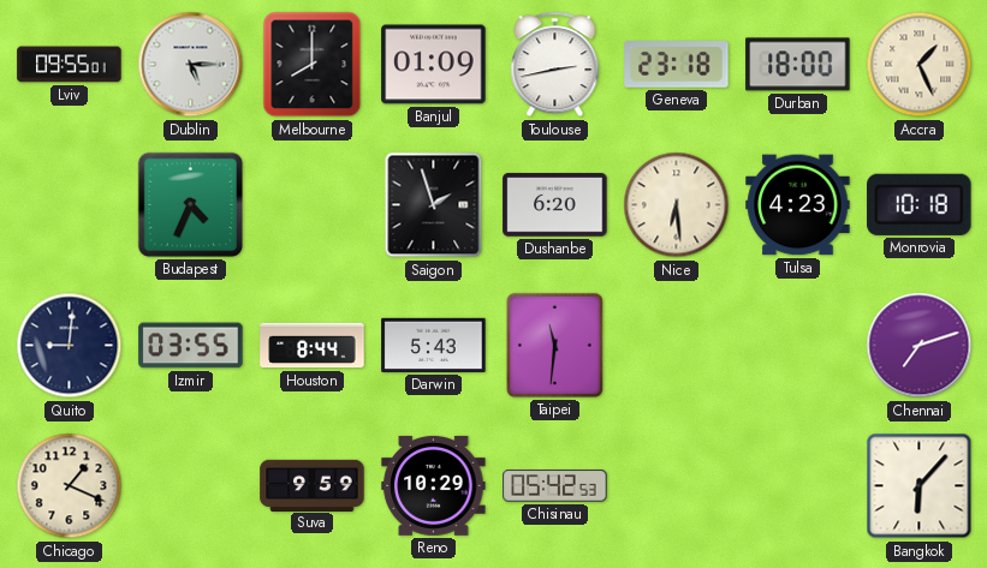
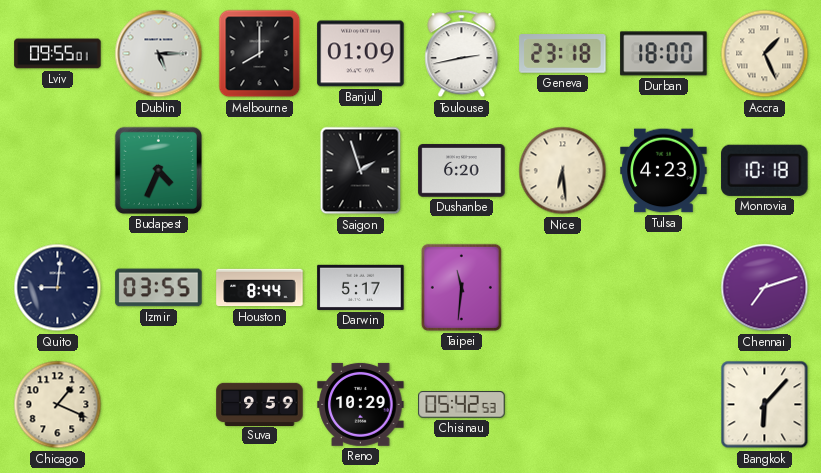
Darwin: 5:43 -> 5:17
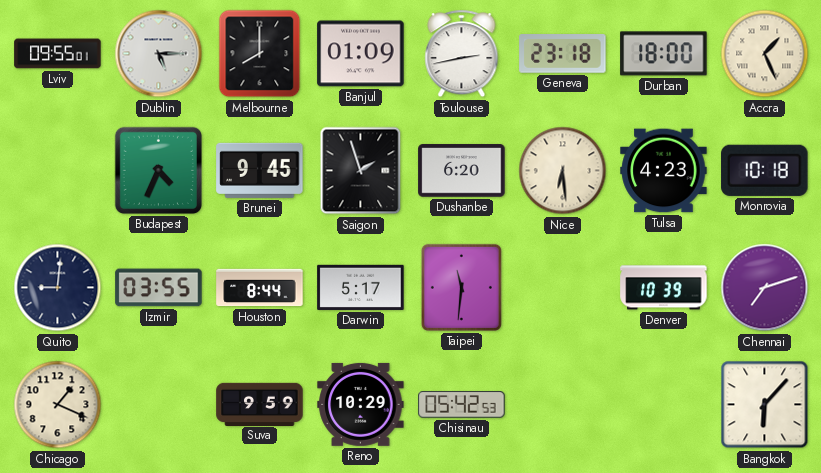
Brunei: none -> 9:45
Denver: none -> 10:39
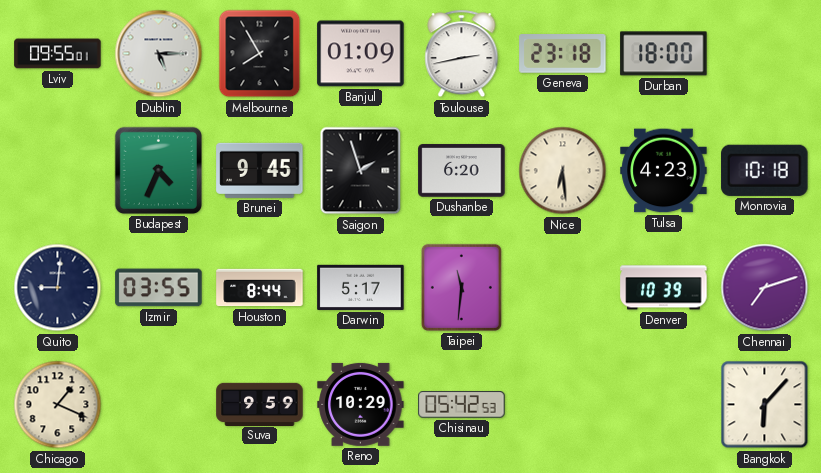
Melbourne: 8:00 -> 7:55
Accra: 1:26 -> none
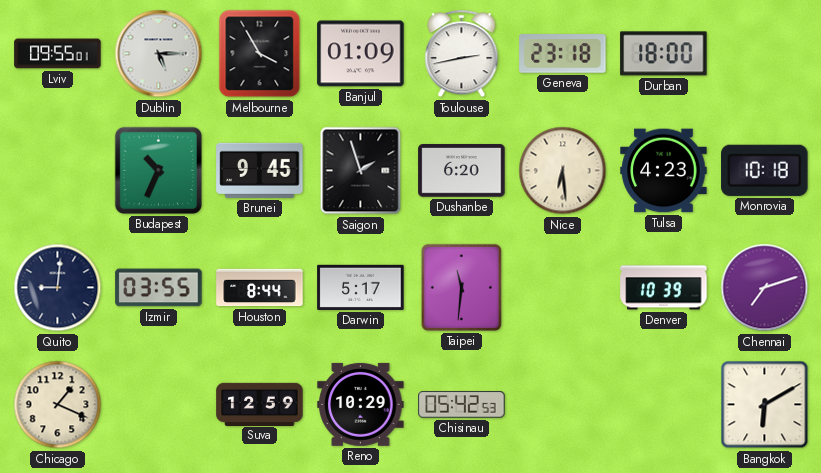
Melbourne: 7:55 -> 3:55
Budapest: 4:34 -> 10:34
Suva: 9:59 -> 12:59
Bangkok: 6:07 -> 6:10
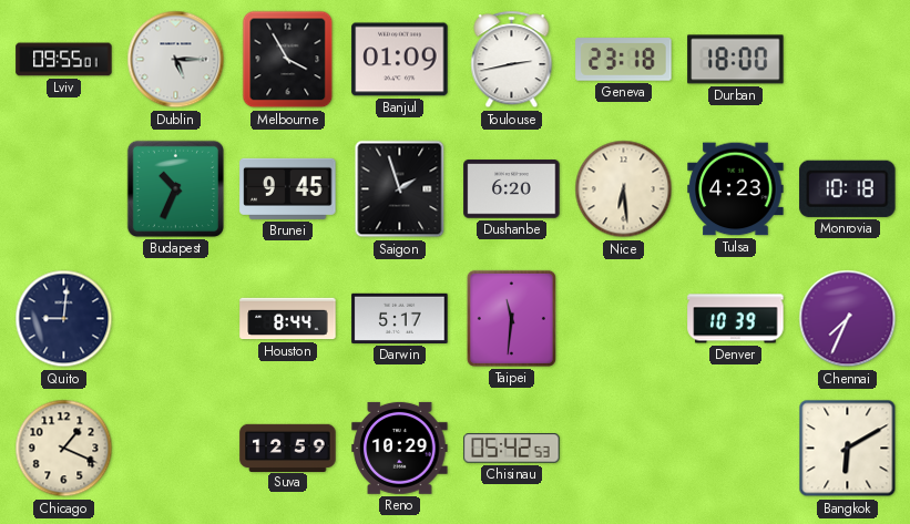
Izmir: 03:55 -> none
Chennai: 7:12 -> 7:34
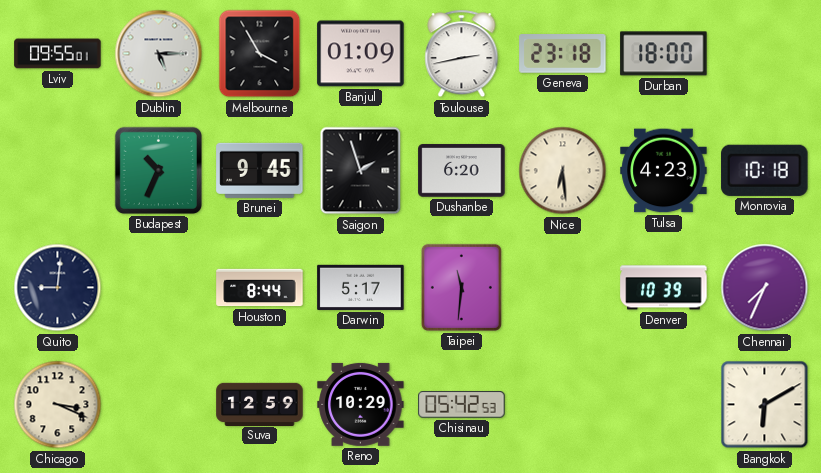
Chicago: 1:19 -> 3:19
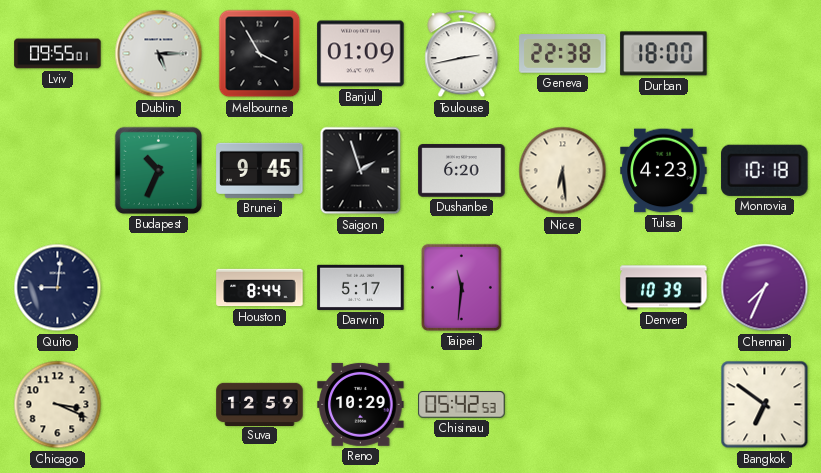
Geneva: 23:18 -> 22:38
Bangkok: 6:10 -> 6:51
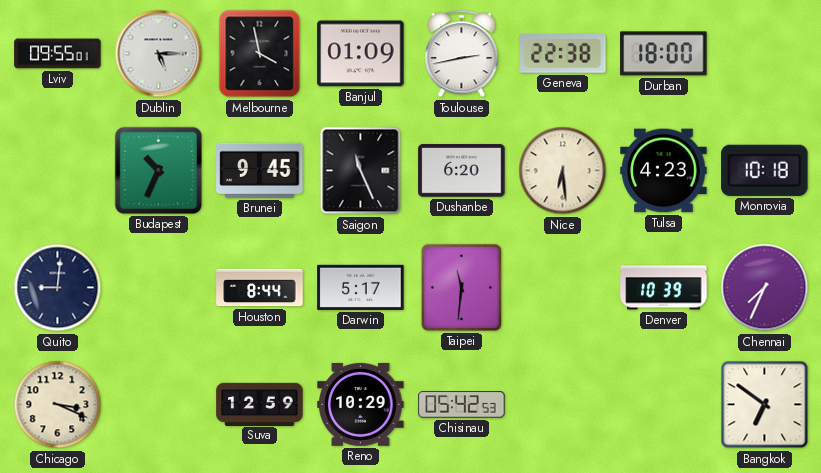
Melbourne: 3:55 -> 3:58
Saigon: 1:57 -> 11:26
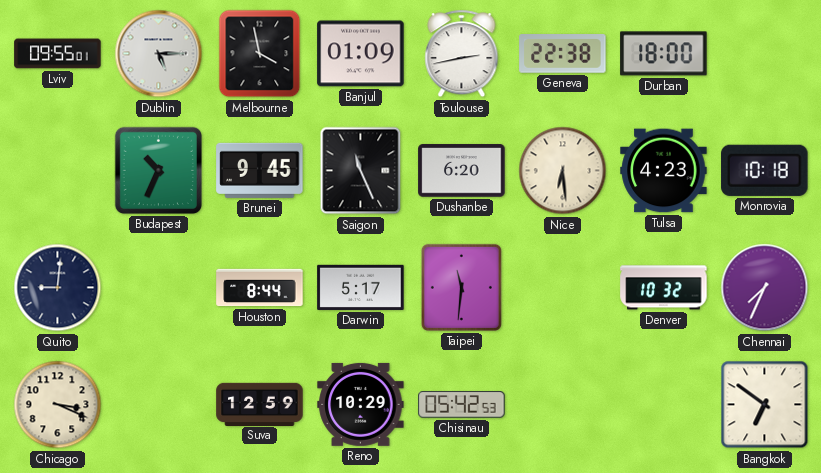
Denver: 10:39 -> 10:32
